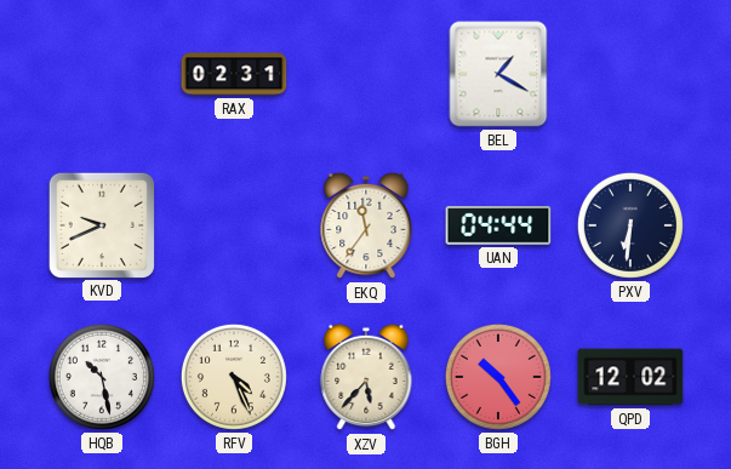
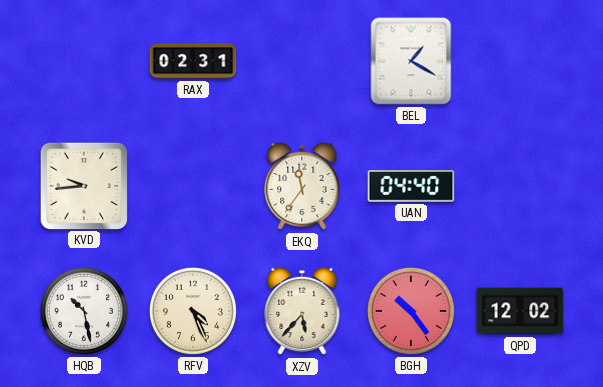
KVD: 9:41 -> 9:44
UAN: 04:44 -> 04:40
PXV: 6:31 -> none
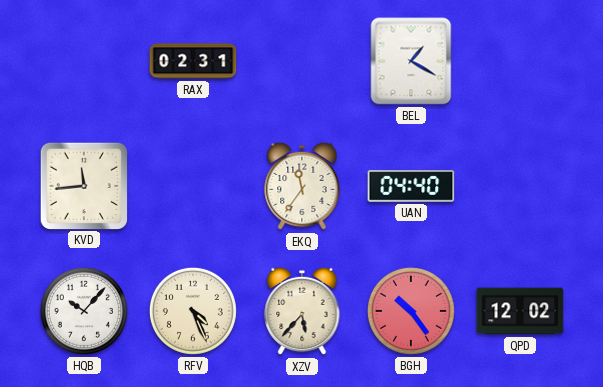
KVD: 9:44 -> 11:44
HQB: 10:28 -> 10:07
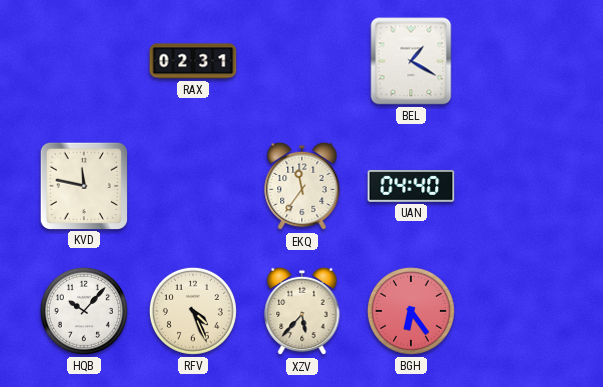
KVD: 11:44 -> 11:47
BGH: 10:24 -> 6:24
QPD: 12:02 -> none
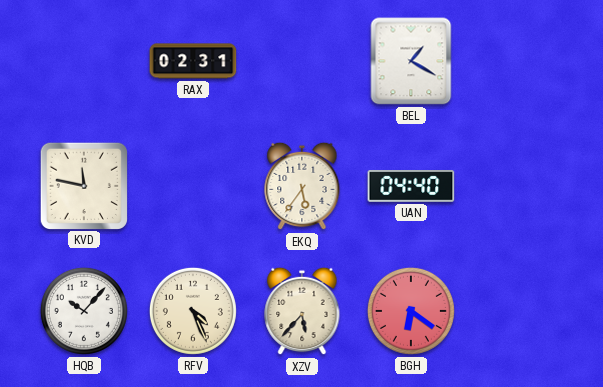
EKQ: 11:36 -> 5:36
BGH: 6:24 -> 6:21
